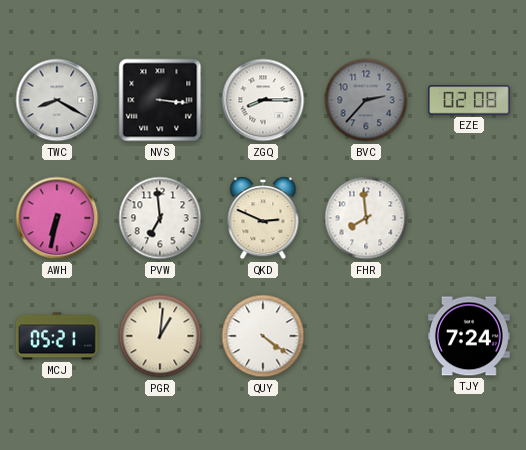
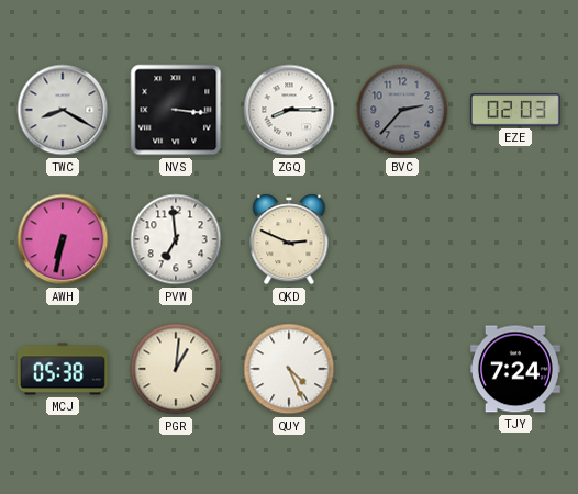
EZE: 02:08 -> 02:03
FHR: 7:59 -> none
MCJ: 05:21 -> 05:38
QUY: 4:21 -> 4:26
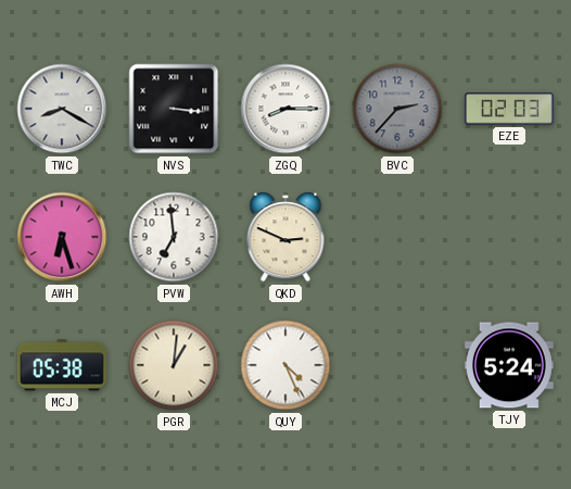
AWH: 6:32 -> 6:27
TJY: 7:24 -> 5:24
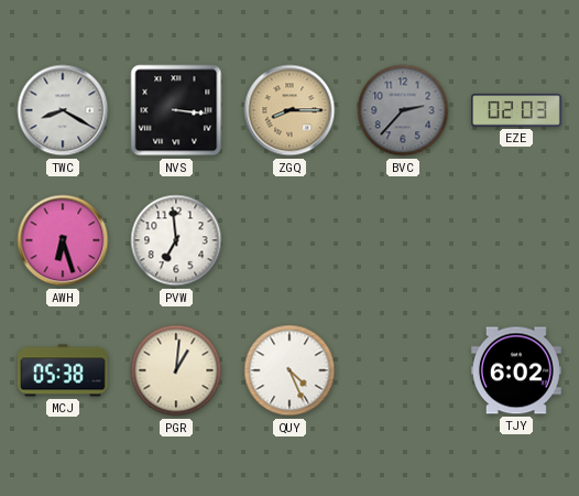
ZGQ dial: white -> champagne
QKD: 2:49 -> none
TJY: 5:24 -> 6:02
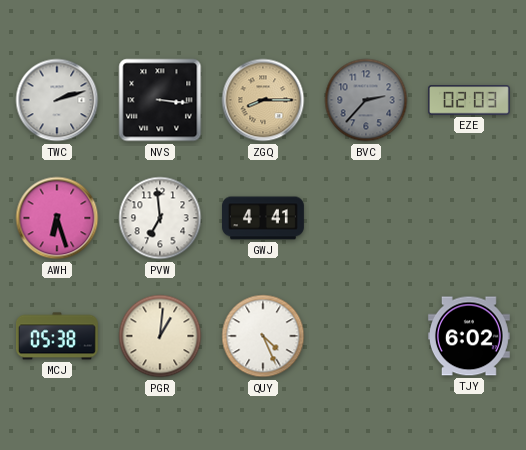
TWC: 8:20 -> 2:12
GWJ: none -> 4:41
